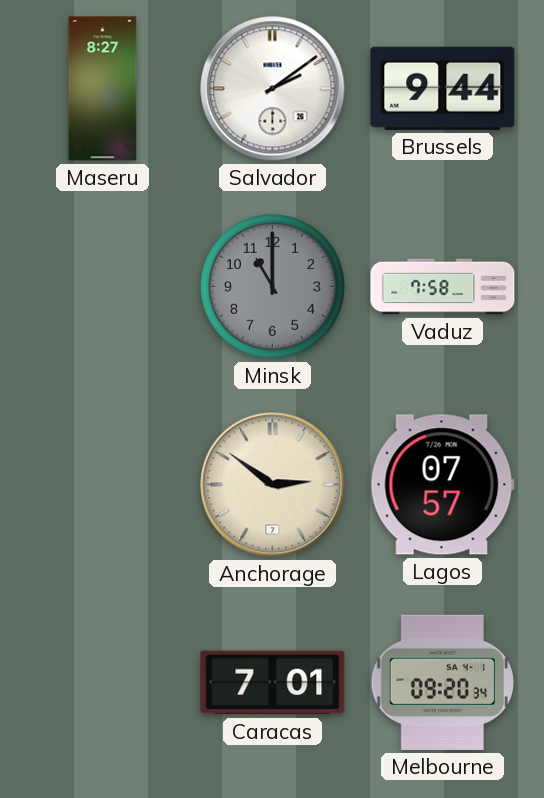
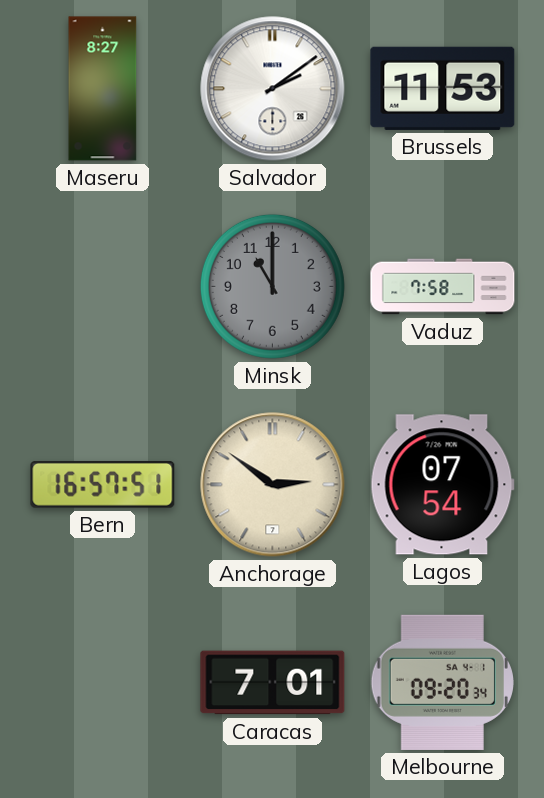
Brussels: 9:44 -> 11:53
Bern: none -> 16:57
Lagos: 07:57 -> 07:54
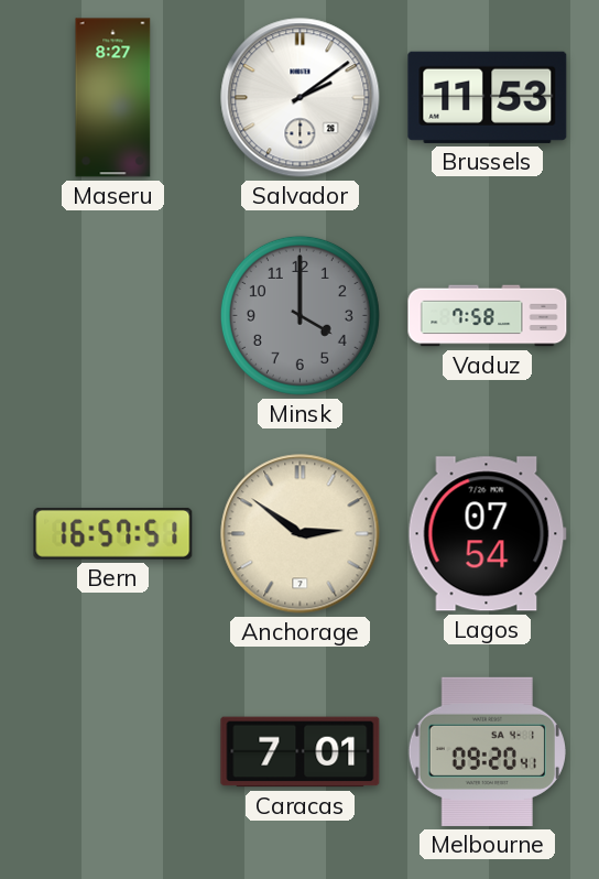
Minsk: 11:00 -> 4:00
Melbourne: 09:20:34 -> 09:20:41
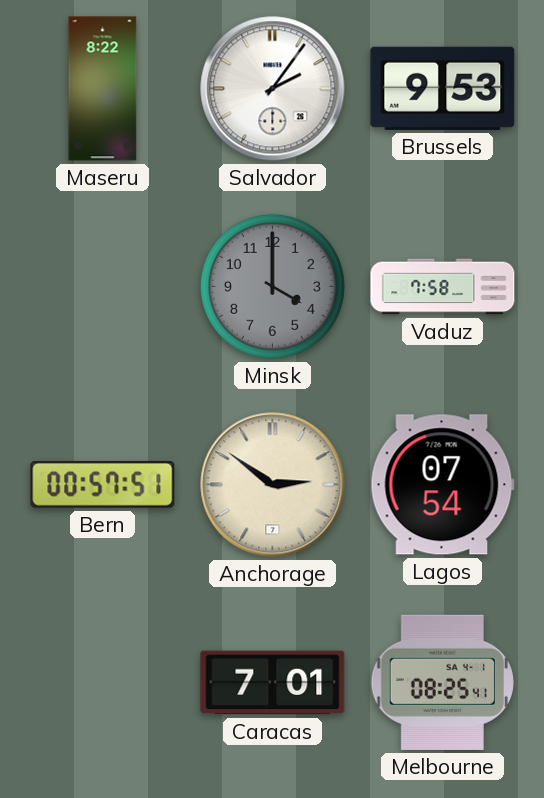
Maseru: 8:27 -> 8:22
Salvador: 2:09 -> 2:06
Brussels: 11:53 -> 9:53
Bern: 16:57 -> 00:57
Melbourne: 09:20 -> 08:25
